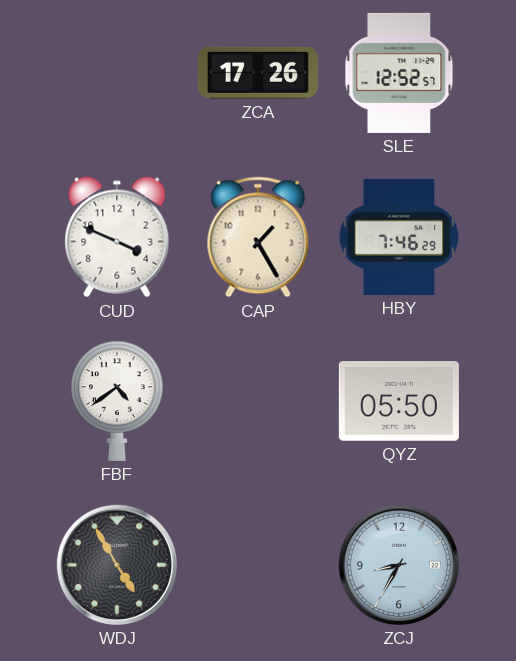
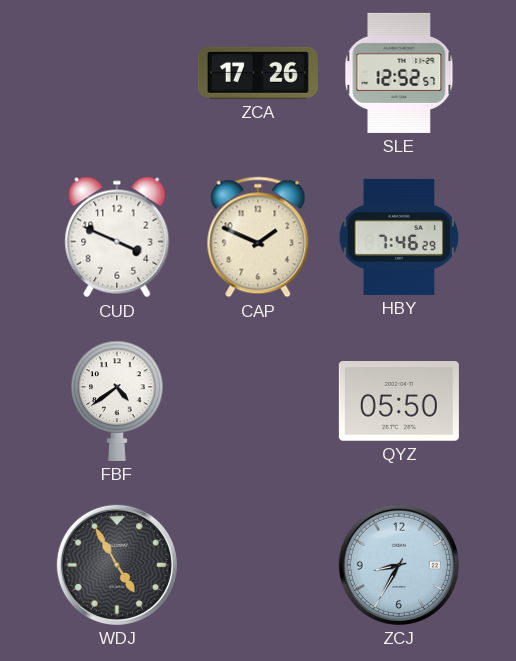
CAP: 1:25 -> 1:49
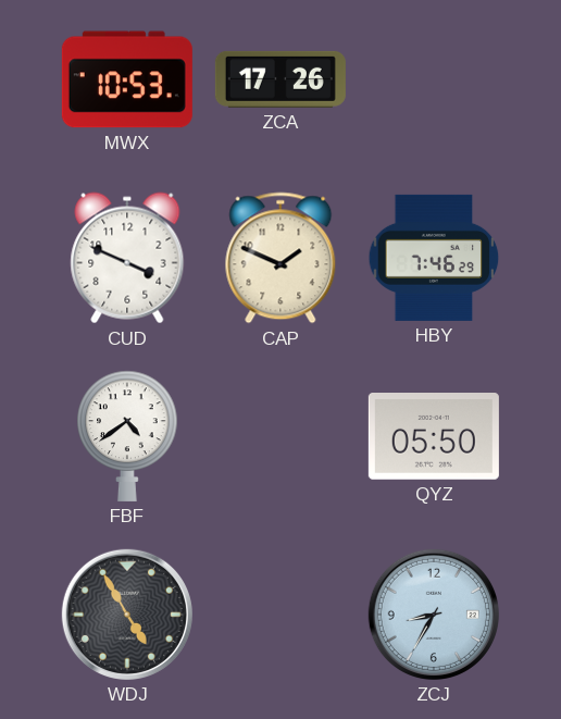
MWX: none -> 10:53
SLE: 12:52 -> none
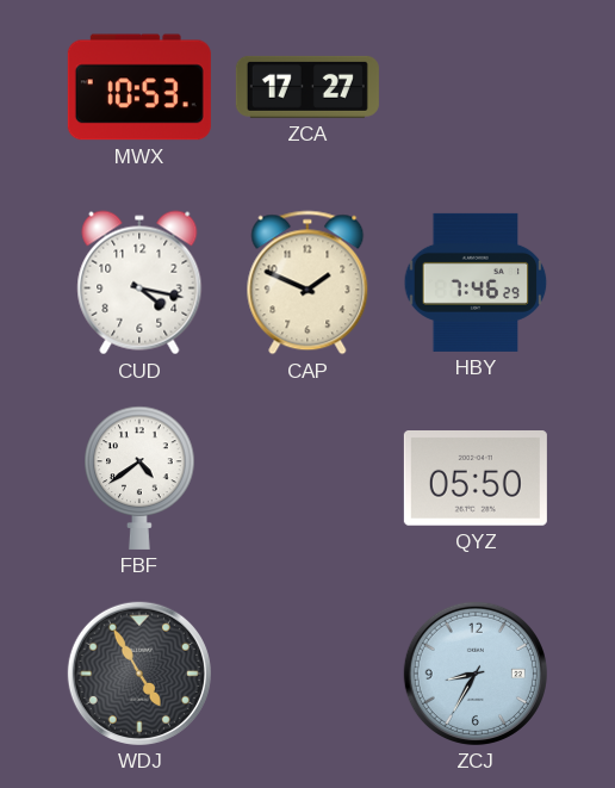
ZCA: 17:26 -> 17:27
CUD: 3:49 -> 4:17
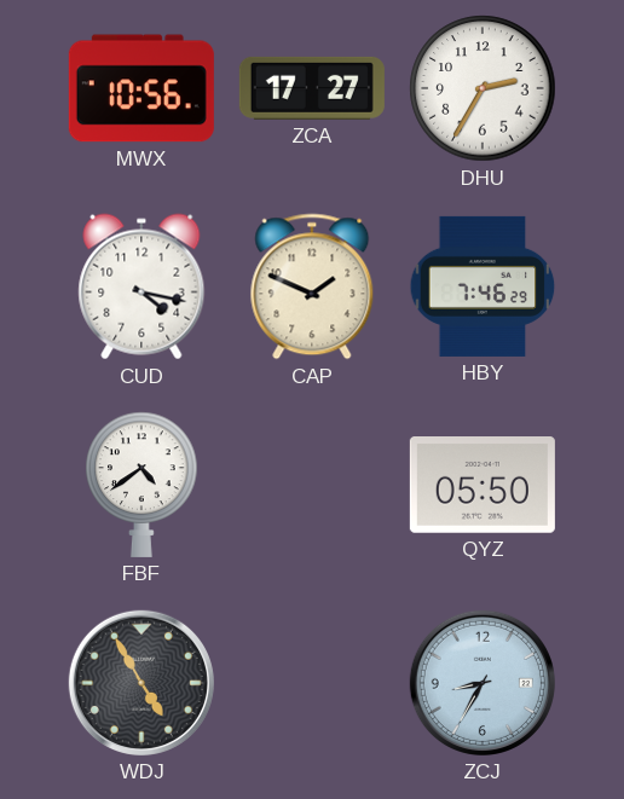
MWX: 10:53 -> 10:56
DHU: none -> 2:35
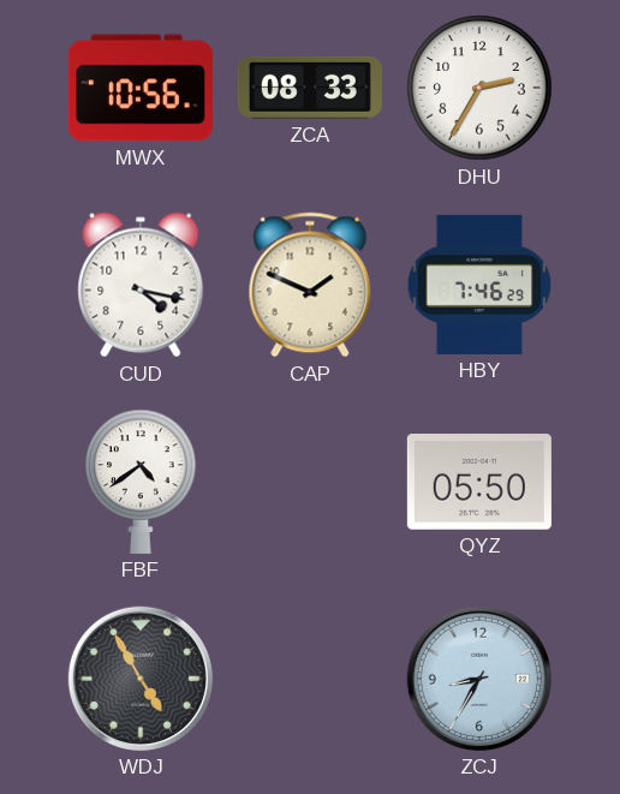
ZCA: 17:27 -> 08:33
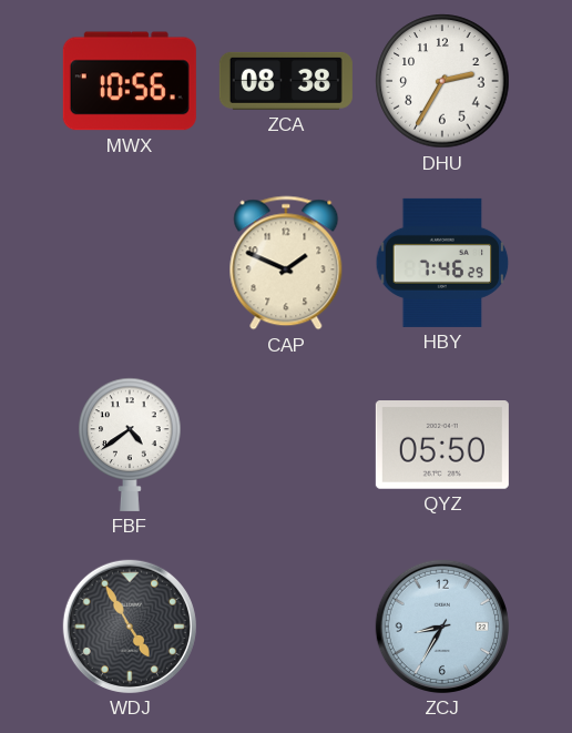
ZCA: 08:33 -> 08:38
CUD: 4:17 -> none
